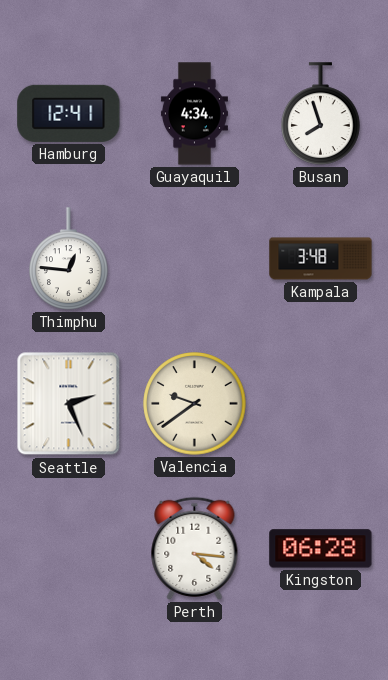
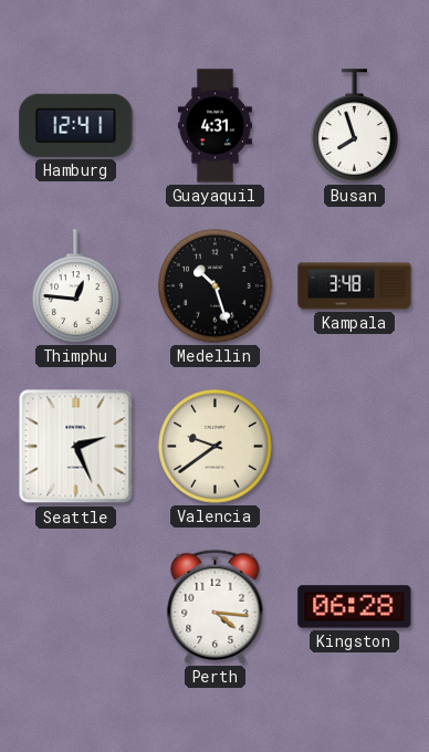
Guayaquil: 4:34 -> 4:31
Medellin: none -> 10:27
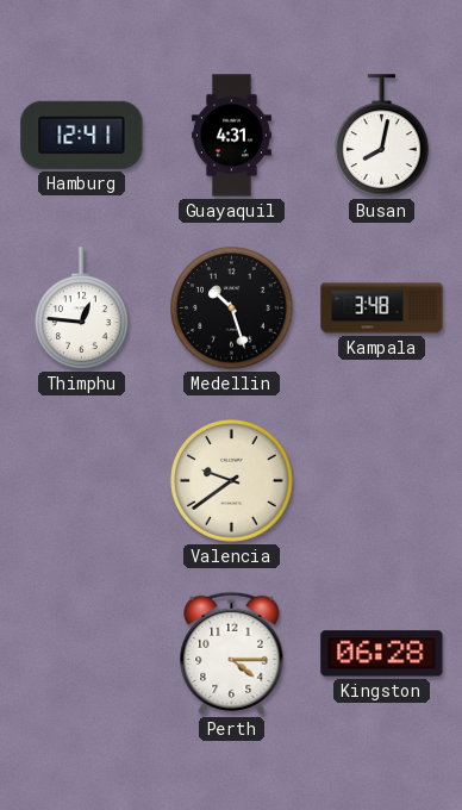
Busan: 7:57 -> 8:02
Seattle: 2:26 -> none
Perth: 4:16 -> 4:15
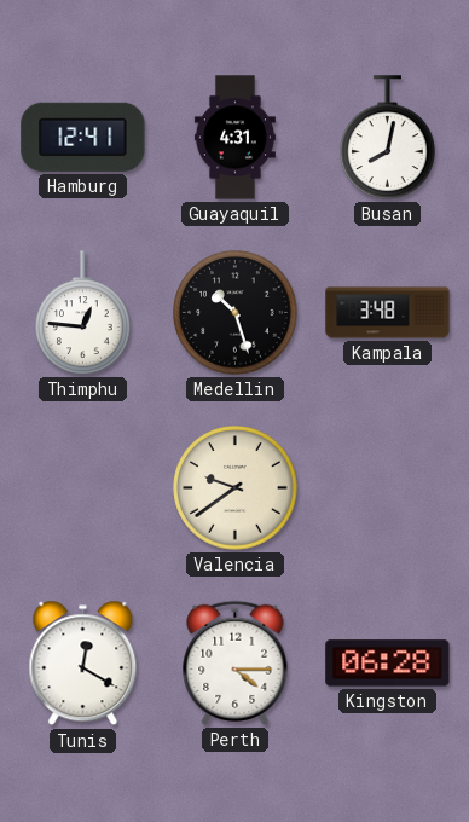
Tunis: none -> 12:20
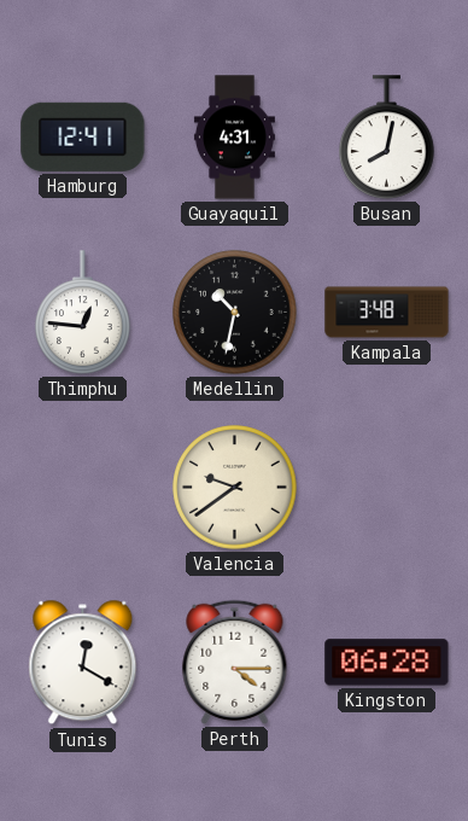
Medellin: 10:27 -> 10:32
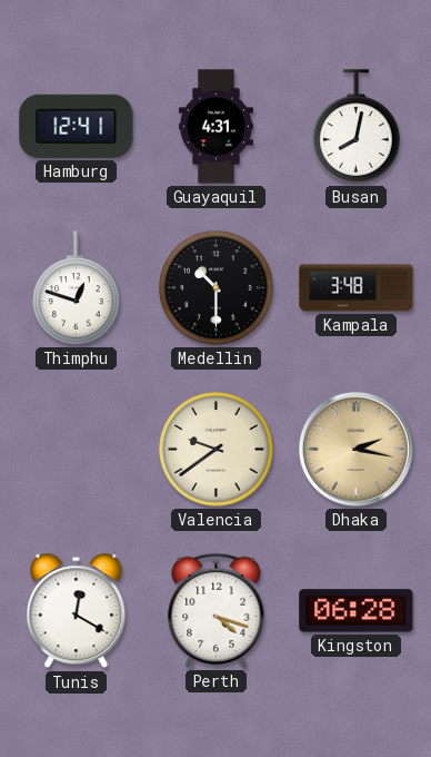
Thimphu: 12:46 -> 12:48
Medellin: 10:32 -> 10:30
Dhaka: none -> 2:17
Perth: 4:15 -> 4:18
